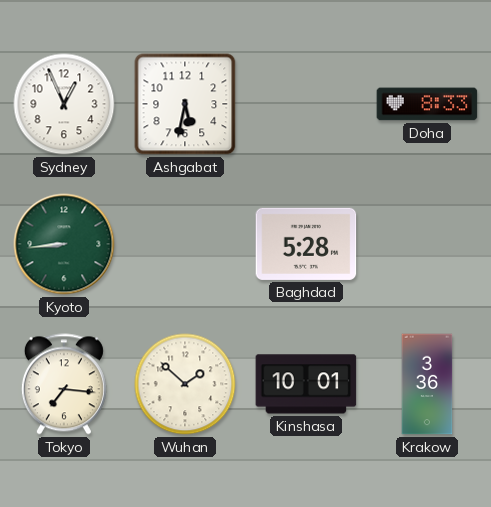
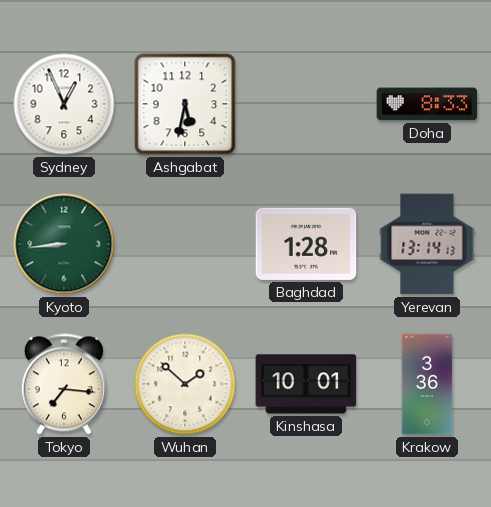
Baghdad: 5:28 -> 1:28
Yerevan: none -> 13:14
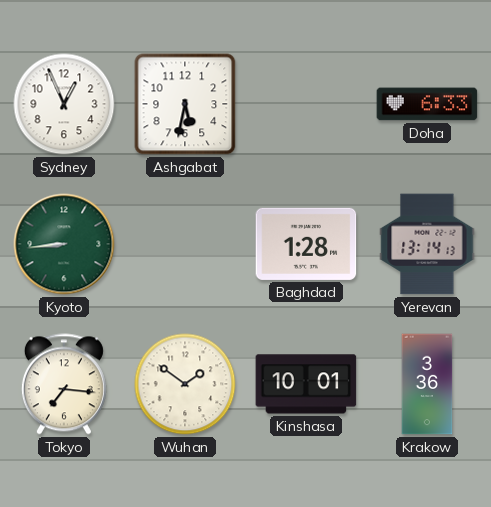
Doha: 8:33 -> 6:33
Wuhan: 1:52 -> 1:51
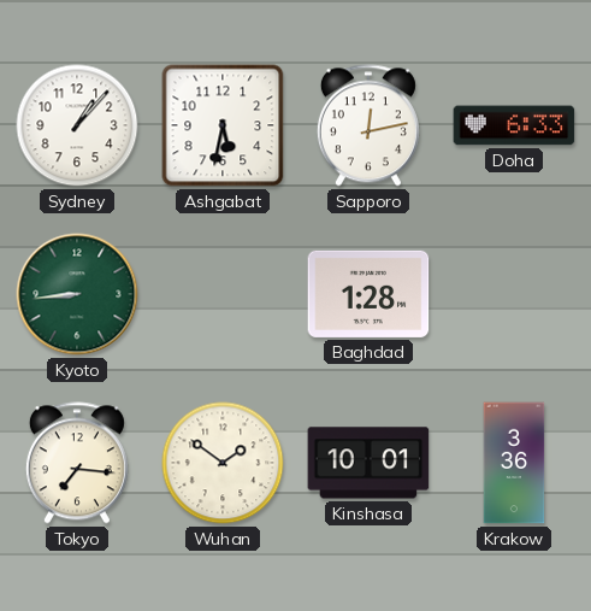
Sydney: 12:56 -> 1:07
Sapporo: none -> 12:13
Yerevan: 13:14 -> none
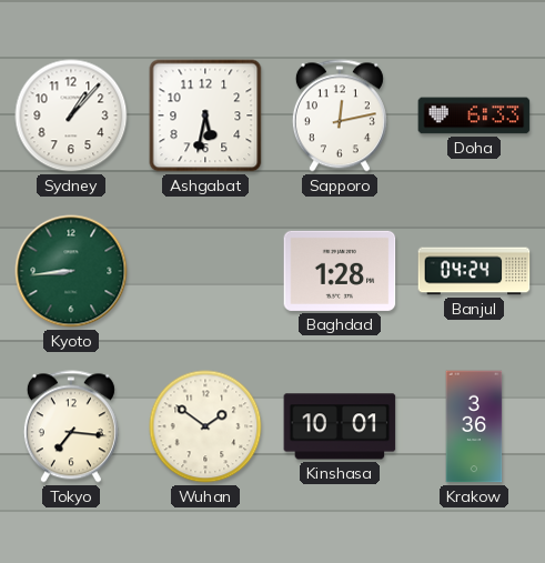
Banjul: none -> 04:24
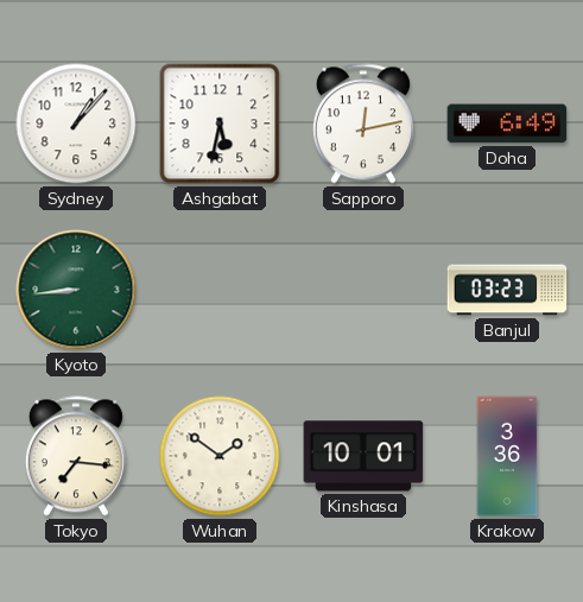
Doha: 6:33 -> 6:49
Baghdad: 1:28 -> none
Banjul: 04:24 -> 03:23
